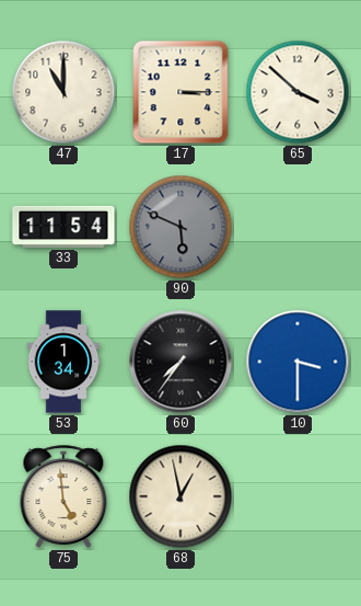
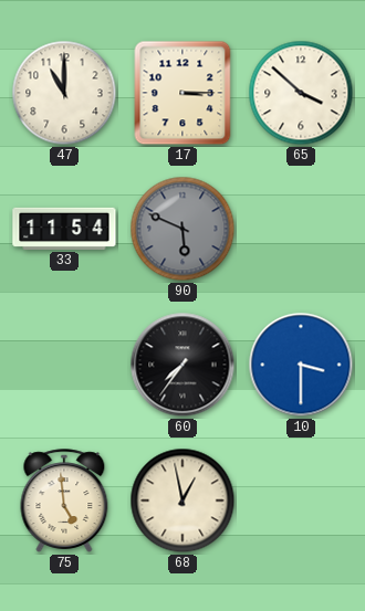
53: 1:34 -> none
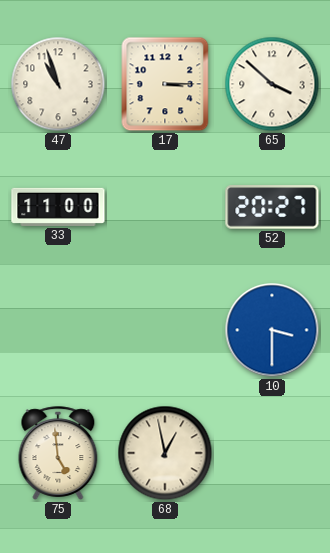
47: 11:00 -> 10:57
33: 11:54 -> 11:00
90: 5:49 -> none
52: none -> 20:27
60: 7:36 -> none
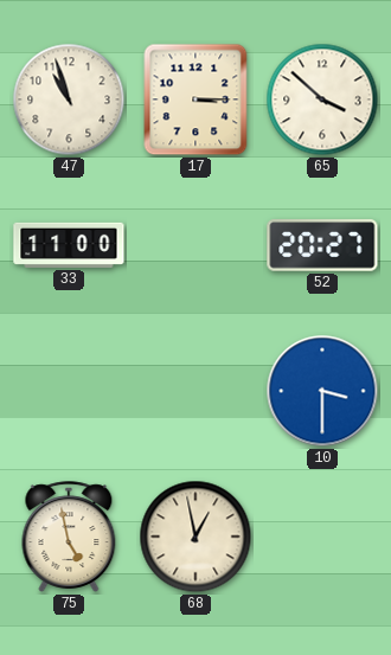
75: 4:59 -> 4:58
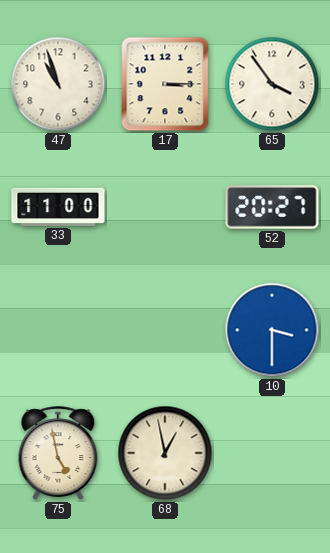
65: 3:52 -> 3:54
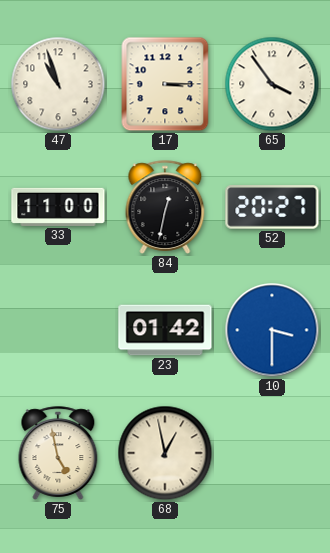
84: none -> 12:32
23: none -> 01:42
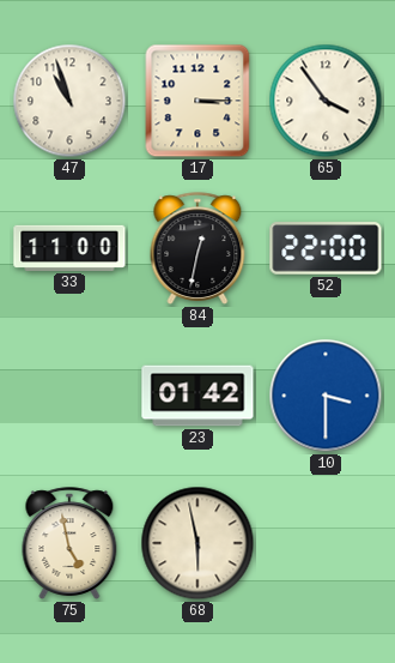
52: 20:27 -> 22:00
68: 12:58 -> 5:58
